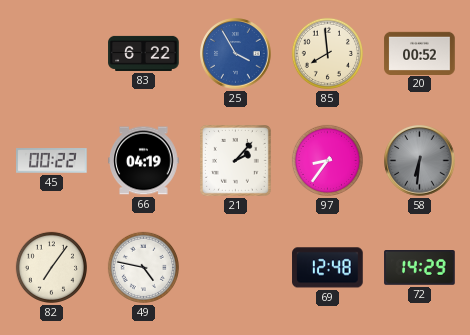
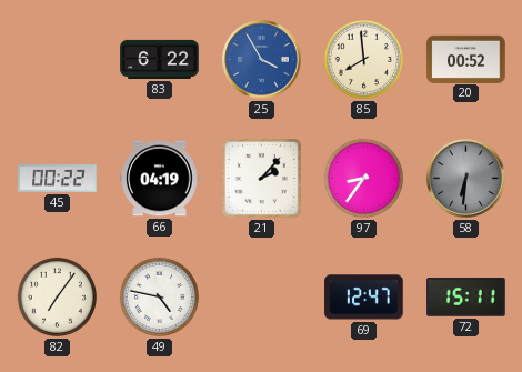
69: 12:48 -> 12:47
72: 14:29 -> 15:11
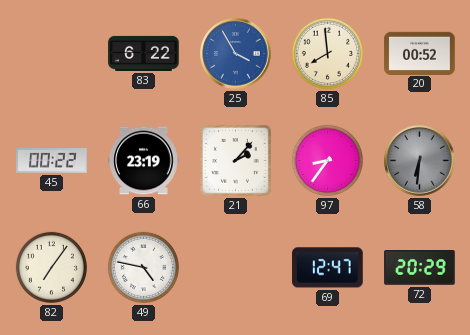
66: 04:19 -> 23:19
72: 15:11 -> 20:29
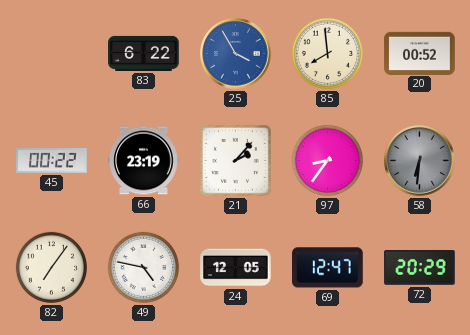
24: none -> 12:05
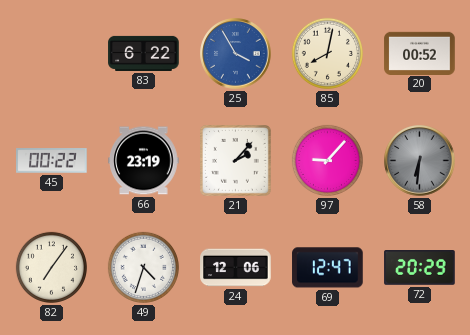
85: 7:59 -> 8:02
97: 8:36 -> 9:07
49: 4:47 -> 4:33
24: 12:05 -> 12:06
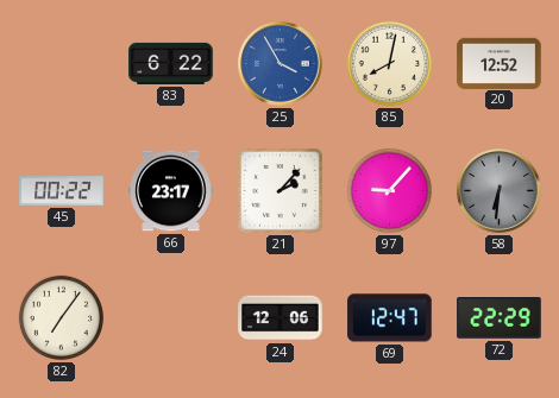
20: 00:52 -> 12:52
66: 23:19 -> 23:17
49: 4:33 -> none
72: 20:29 -> 22:29
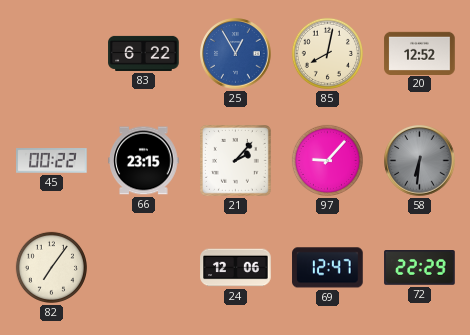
25: 3:55 -> 12:55
66: 23:17 -> 23:15
